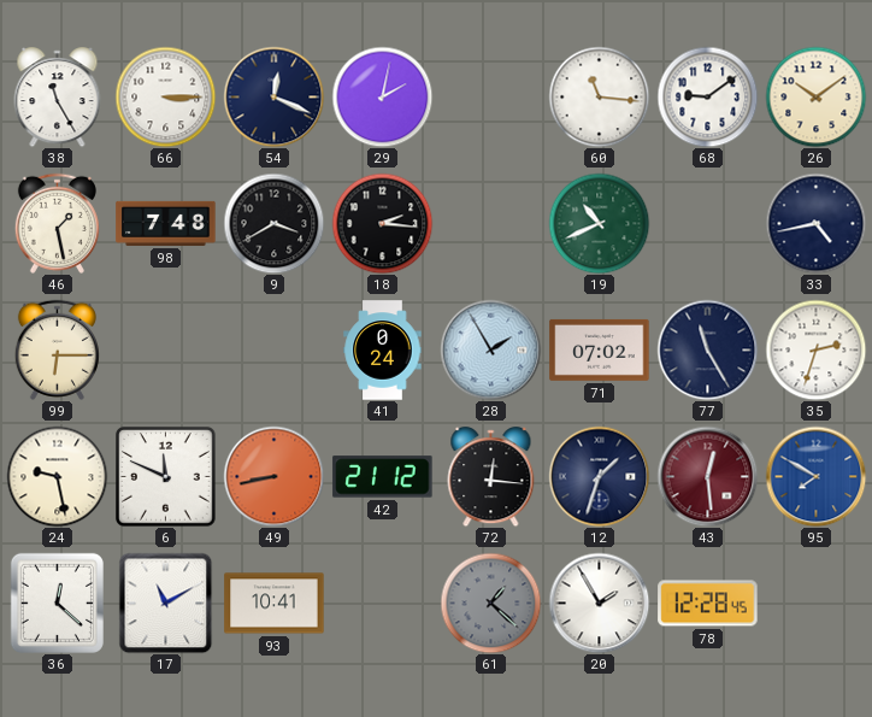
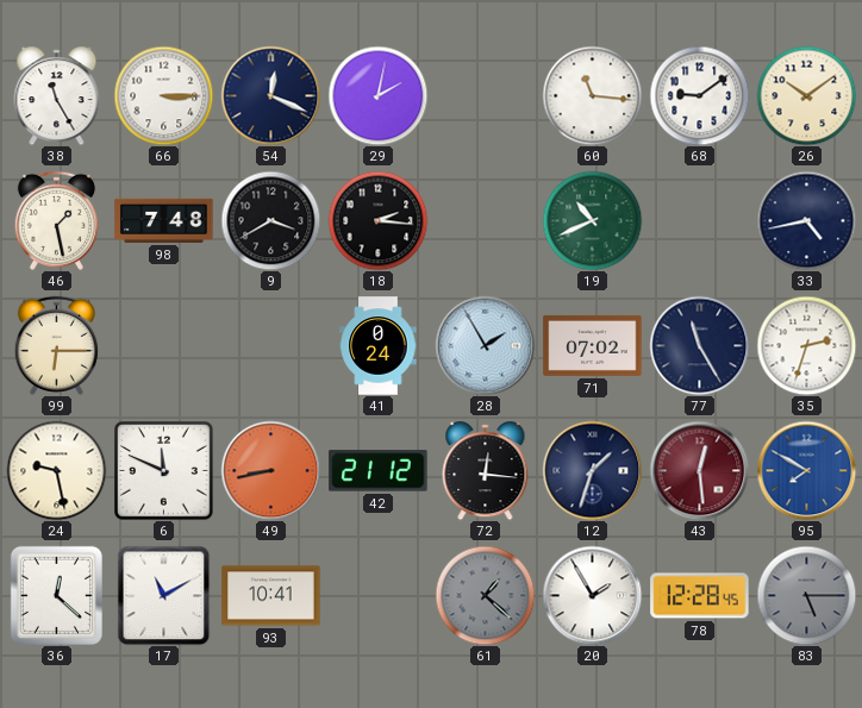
83: none -> 5:15
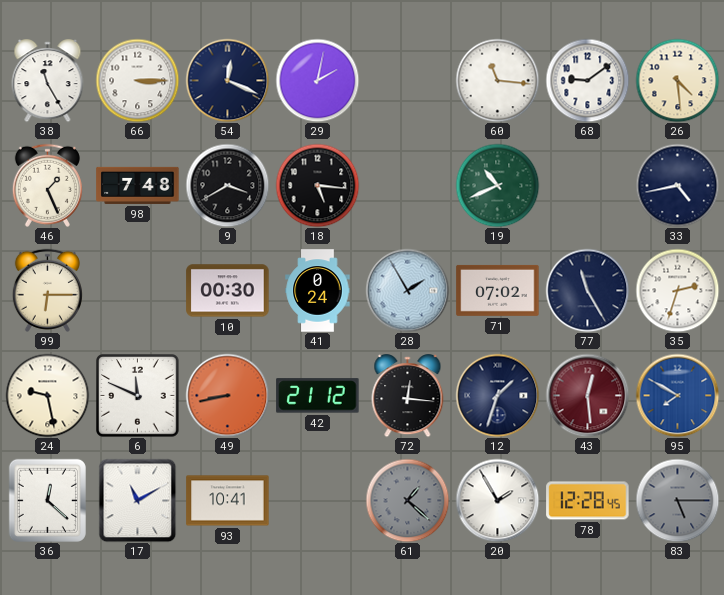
26: 10:09 -> 4:29
46: 1:28 -> 1:26
18: 2:16 -> 5:16
10: none -> 00:30
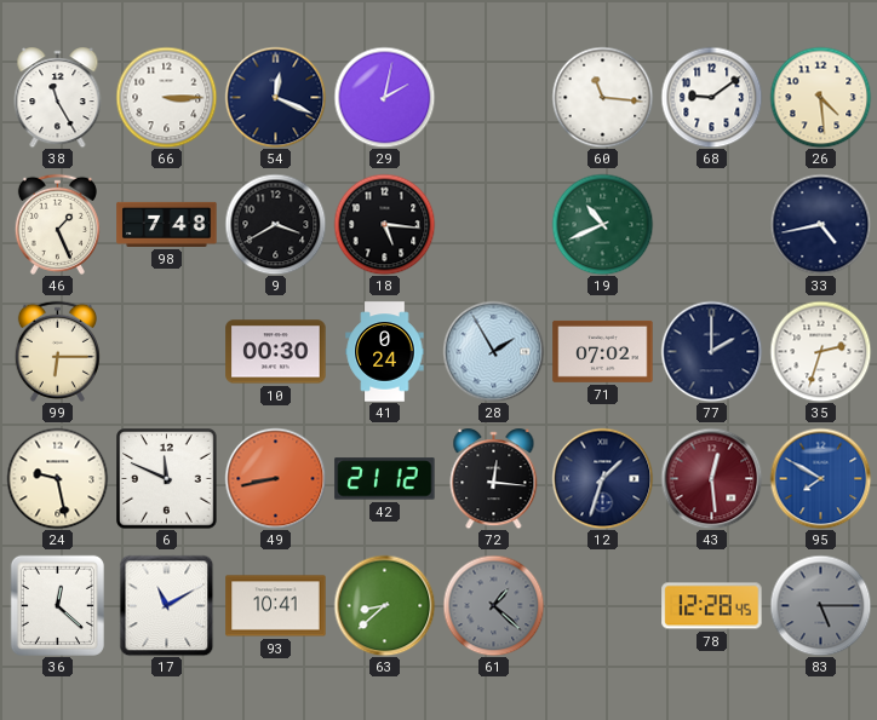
77: 11:25 -> 2:00
63: none -> 8:38
20: 1:55 -> none
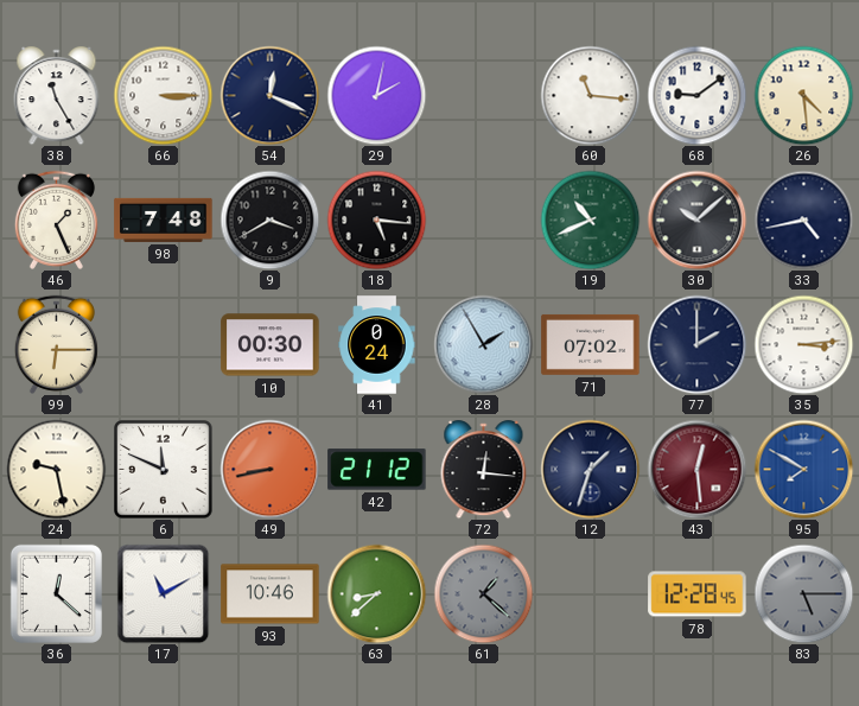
30: none -> 10:08
35: 2:33 -> 3:14
93: 10:41 -> 10:46
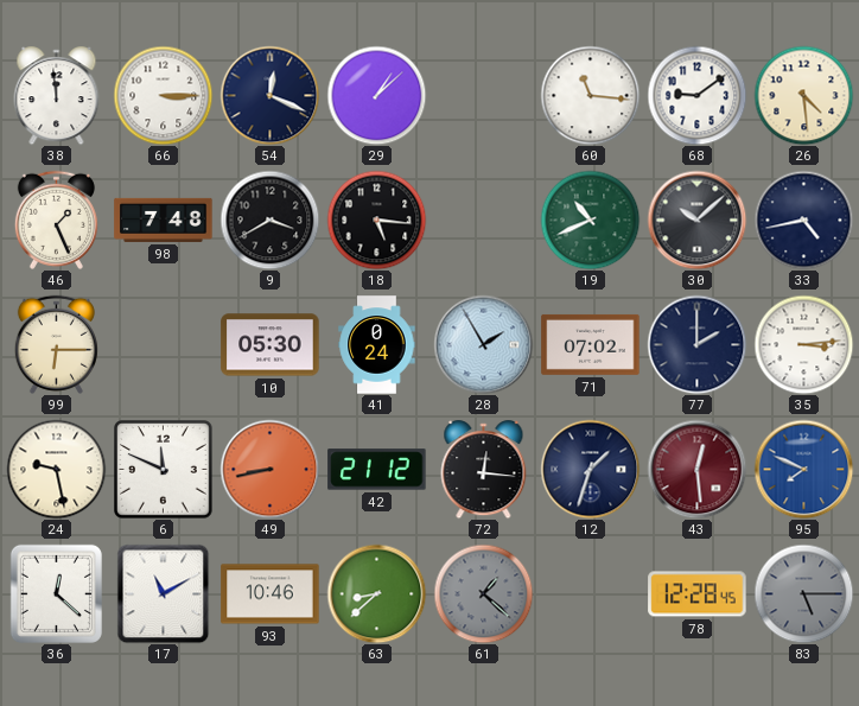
38: 11:25 -> 11:59
29: 2:02 -> 1:08
10: 00:30 -> 05:30
95: 7:50 -> 7:49
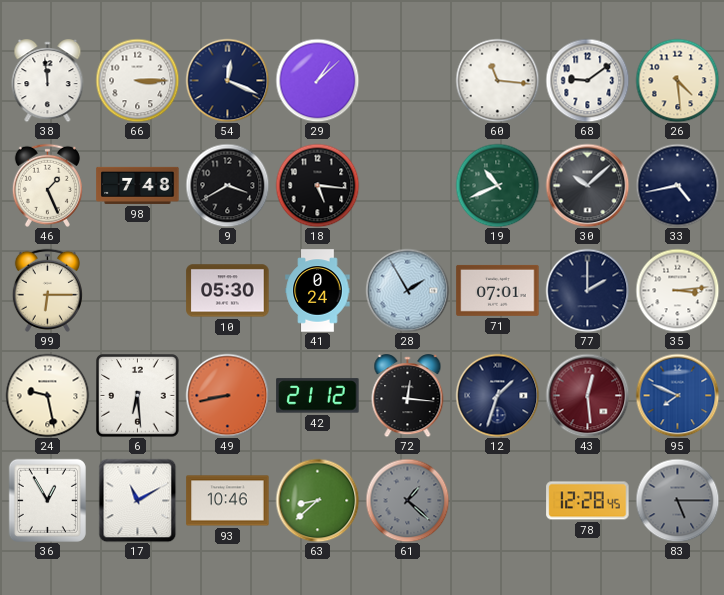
71: 07:02 -> 07:01
6: 11:49 -> 6:29
36: 12:22 -> 12:55
